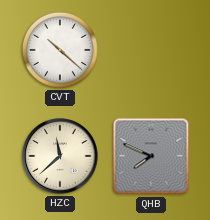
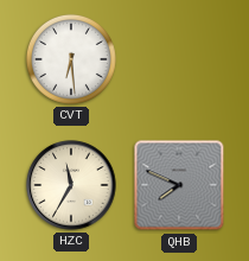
CVT: 10:22 -> 6:29
HZC: 11:38 -> 11:35
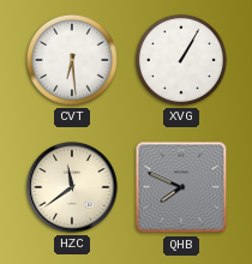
XVG: none -> 1:05
HZC: 11:35 -> 11:39
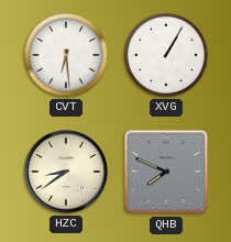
HZC: 11:39 -> 8:39
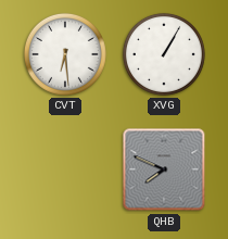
HZC: 8:39 -> none
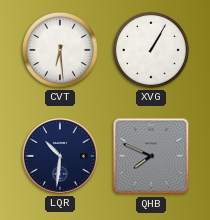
LQR: none -> 10:31
